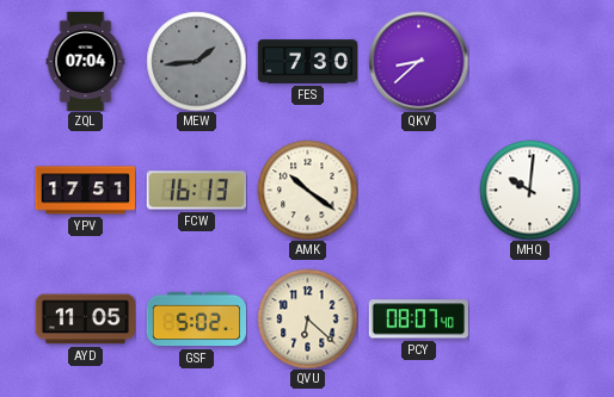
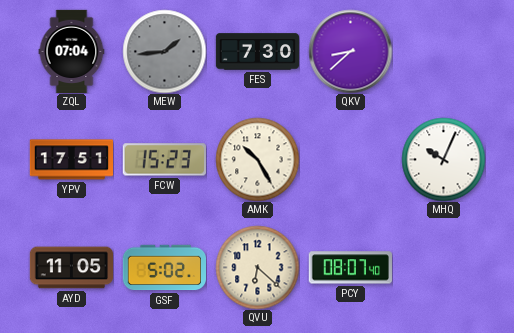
FCW: 16:13 -> 15:23
AMK: 10:21 -> 10:25
MHQ: 10:01 -> 10:04
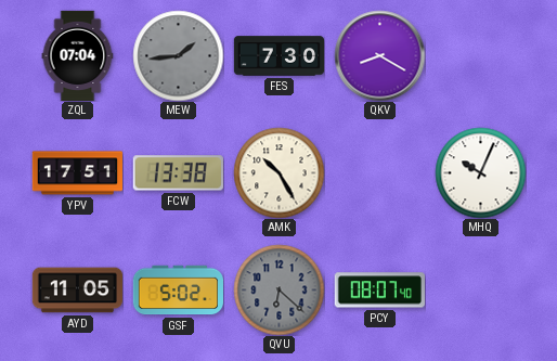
QKV: 8:38 -> 8:20
FCW: 15:23 -> 13:38
QVU dial: cream -> grey
